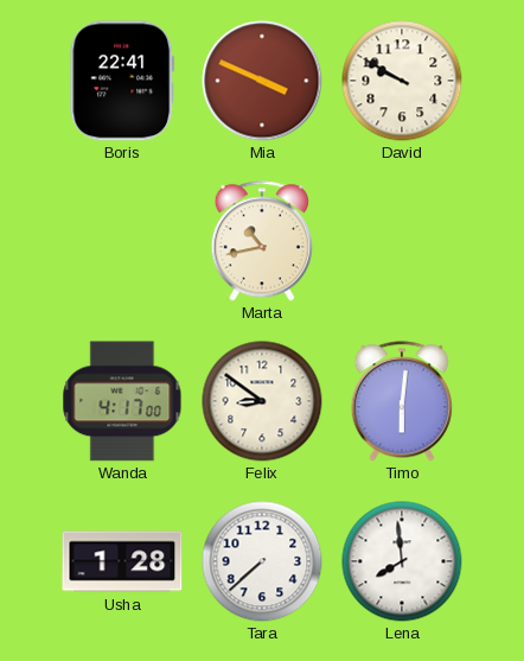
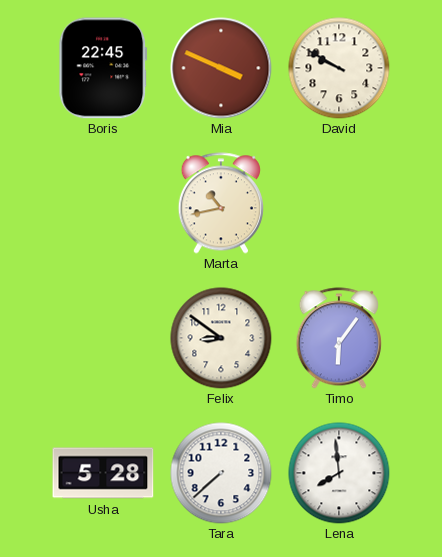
Boris: 22:41 -> 22:45
Wanda: 4:17 -> none
Timo: 6:01 -> 6:06
Usha: 1:28 -> 5:28
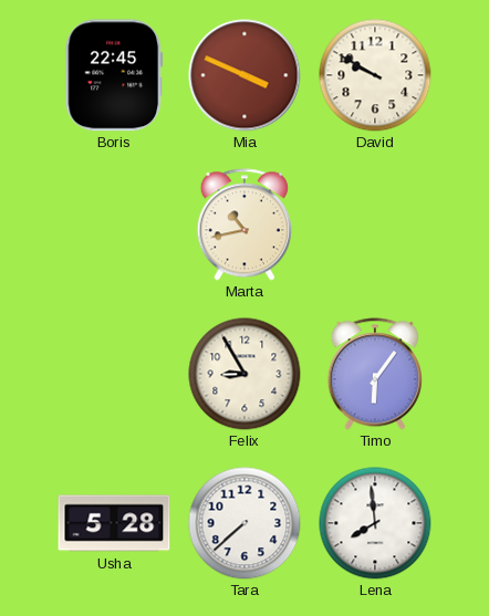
Felix: 8:51 -> 8:55
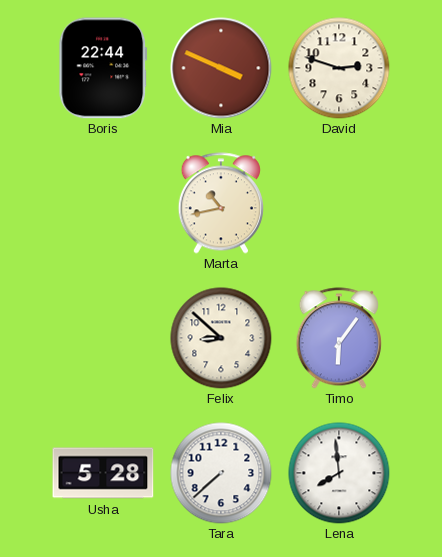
Boris: 22:45 -> 22:44
David: 9:50 -> 2:48
Felix: 8:55 -> 8:52
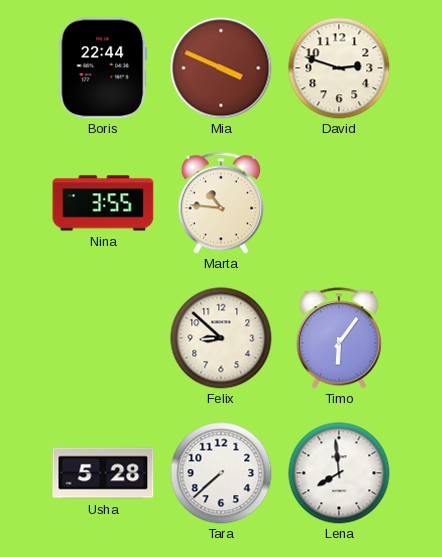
Nina: none -> 3:55
Marta: 10:43 -> 10:46
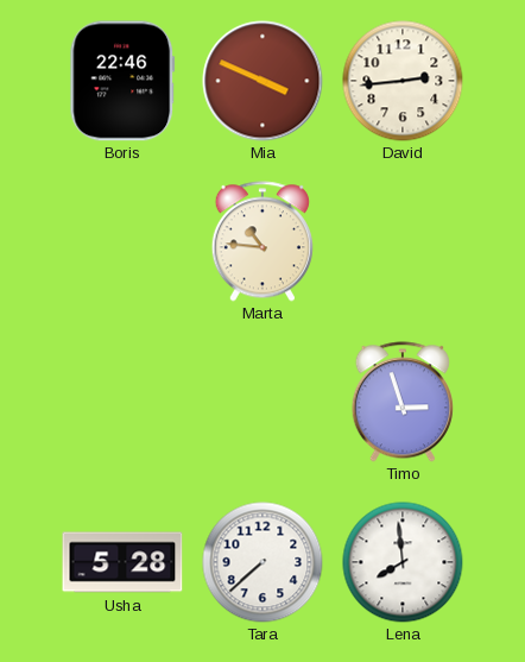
Boris: 22:44 -> 22:46
David: 2:48 -> 2:44
Nina: 3:55 -> none
Felix: 8:52 -> none
Timo: 6:06 -> 2:57
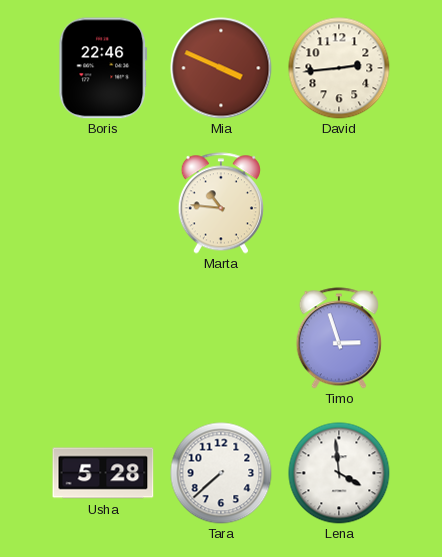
Lena: 7:59 -> 3:59
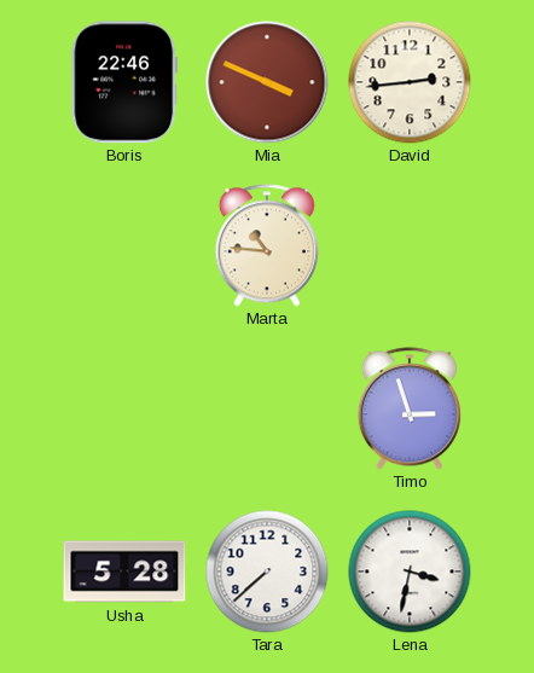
Lena: 3:59 -> 3:32
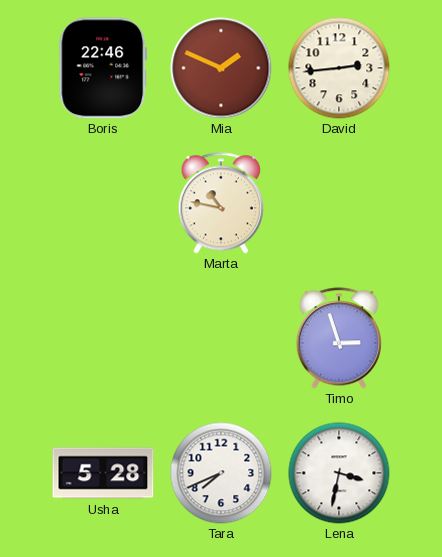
Mia: 3:49 -> 1:49
Marta: 10:46 -> 10:47
Tara: 7:38 -> 7:41
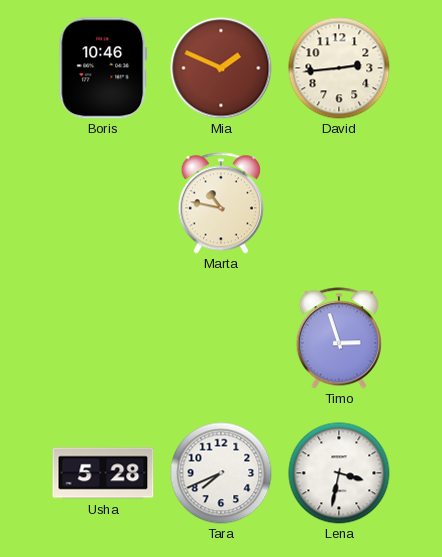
Boris: 22:46 -> 10:46
